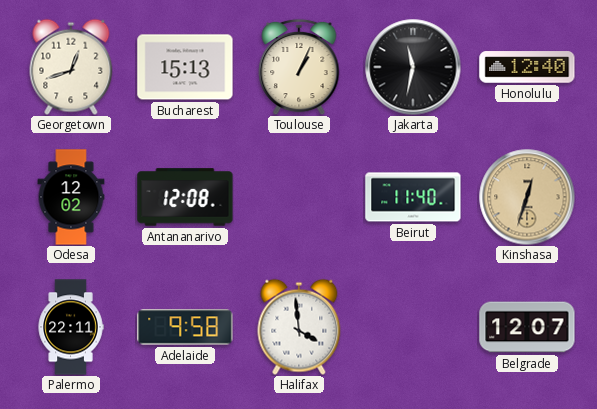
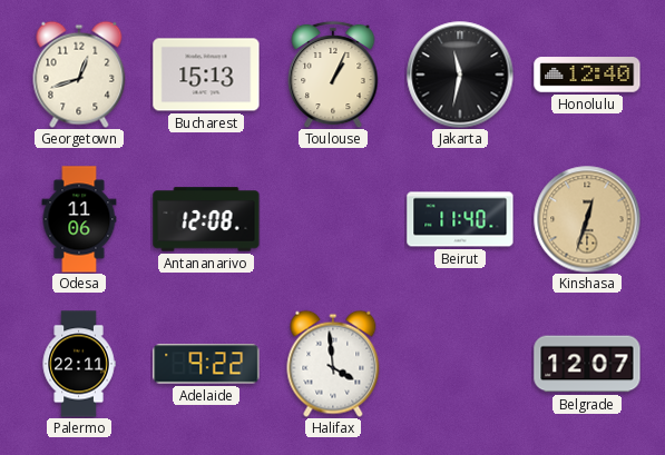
Odesa: 12:02 -> 11:06
Adelaide: 9:58 -> 9:22
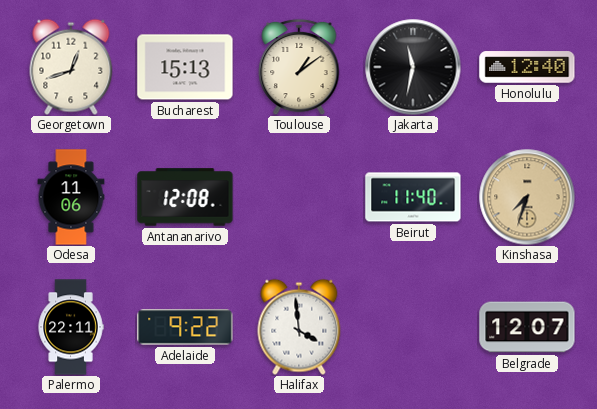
Toulouse: 1:04 -> 1:09
Kinshasa: 12:33 -> 7:33
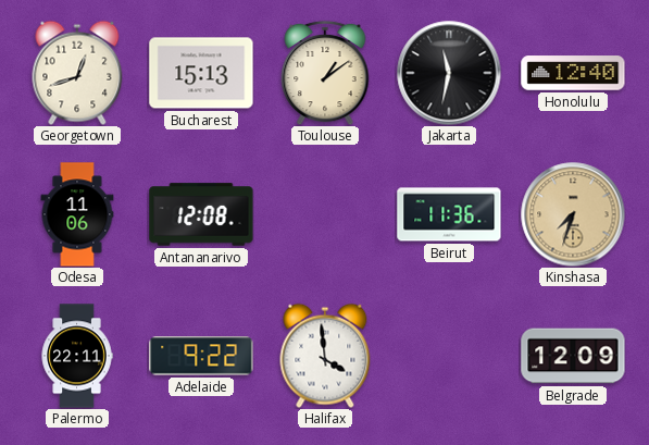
Beirut: 11:40 -> 11:36
Belgrade: 12:07 -> 12:09
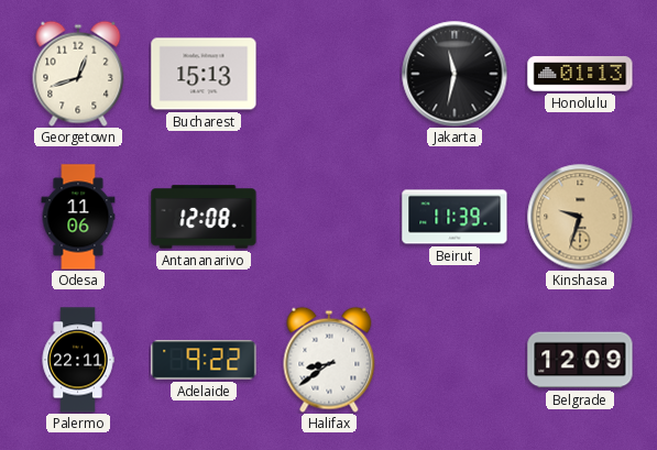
Toulouse: 1:09 -> none
Honolulu: 12:40 -> 01:13
Beirut: 11:36 -> 11:39
Kinshasa: 7:33 -> 9:33
Halifax: 3:59 -> 8:39
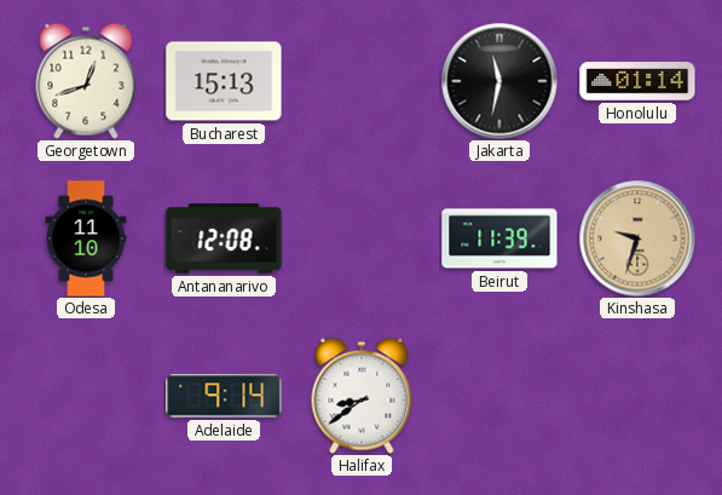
Honolulu: 01:13 -> 01:14
Odesa: 11:06 -> 11:10
Palermo: 22:11 -> none
Adelaide: 9:22 -> 9:14
Belgrade: 12:09 -> none
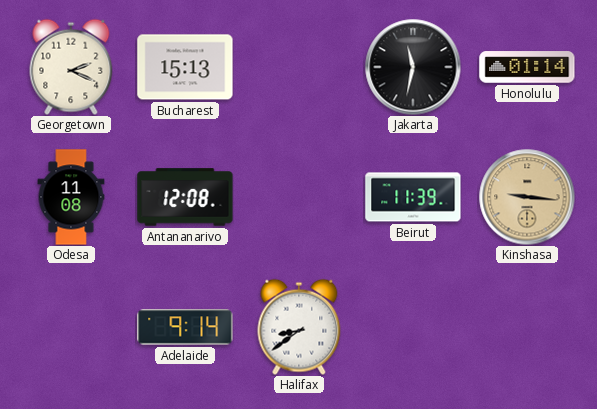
Georgetown: 12:42 -> 2:19
Odesa: 11:10 -> 11:08
Kinshasa: 9:33 -> 9:16
